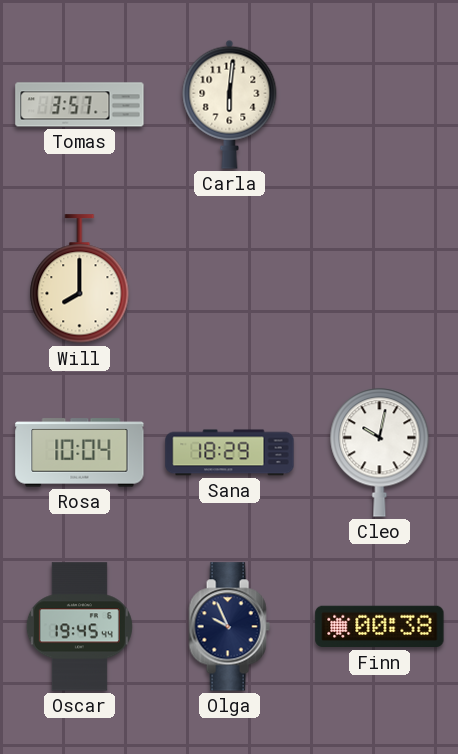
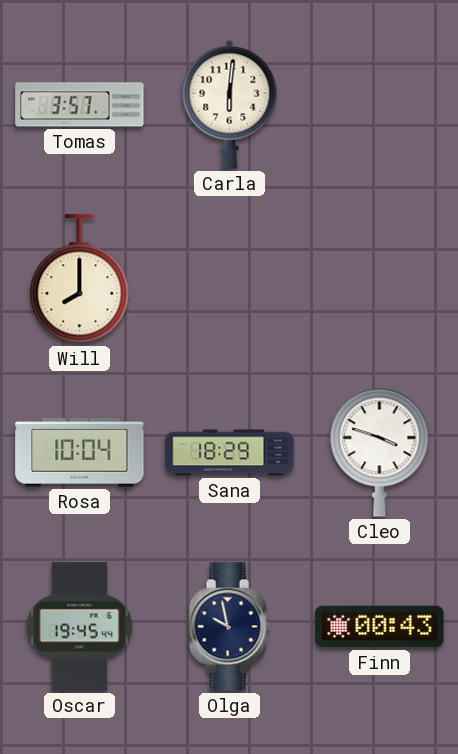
Cleo: 10:02 -> 3:48
Olga: 9:56 -> 9:58
Finn: 00:38 -> 00:43
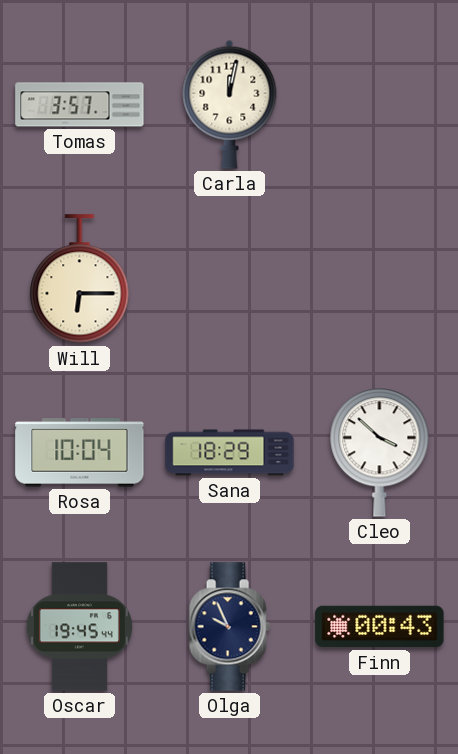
Carla: 6:01 -> 12:02
Will: 8:00 -> 6:15
Cleo: 3:48 -> 3:52
Olga: 9:58 -> 9:56
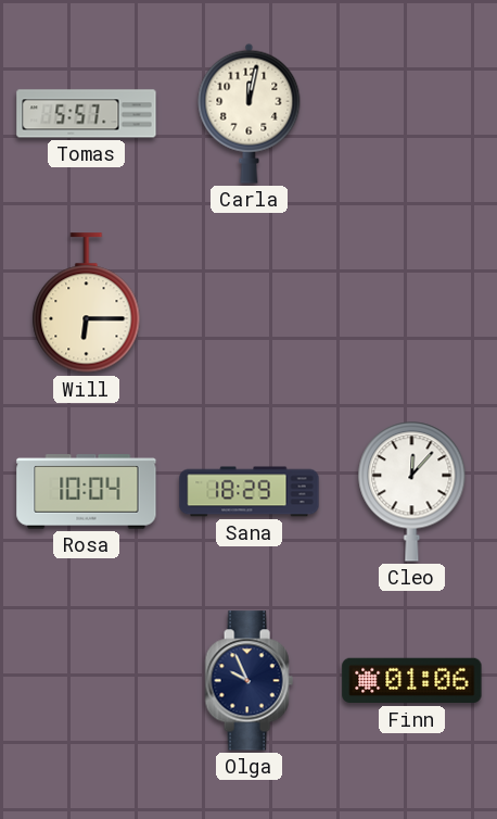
Tomas: 3:57 -> 5:57
Cleo: 3:52 -> 12:07
Oscar: 19:45 -> none
Finn: 00:43 -> 01:06
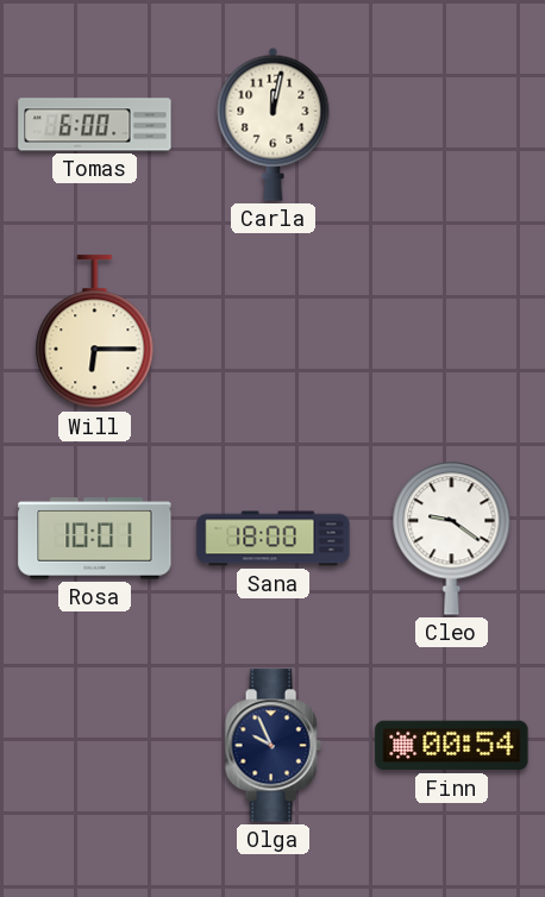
Tomas: 5:57 -> 6:00
Rosa: 10:04 -> 10:01
Sana: 18:29 -> 18:00
Cleo: 12:07 -> 9:21
Finn: 01:06 -> 00:54
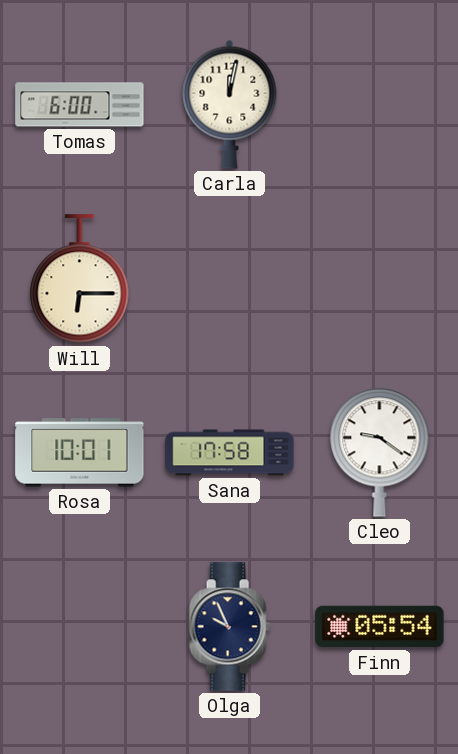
Sana: 18:00 -> 17:58
Finn: 00:54 -> 05:54
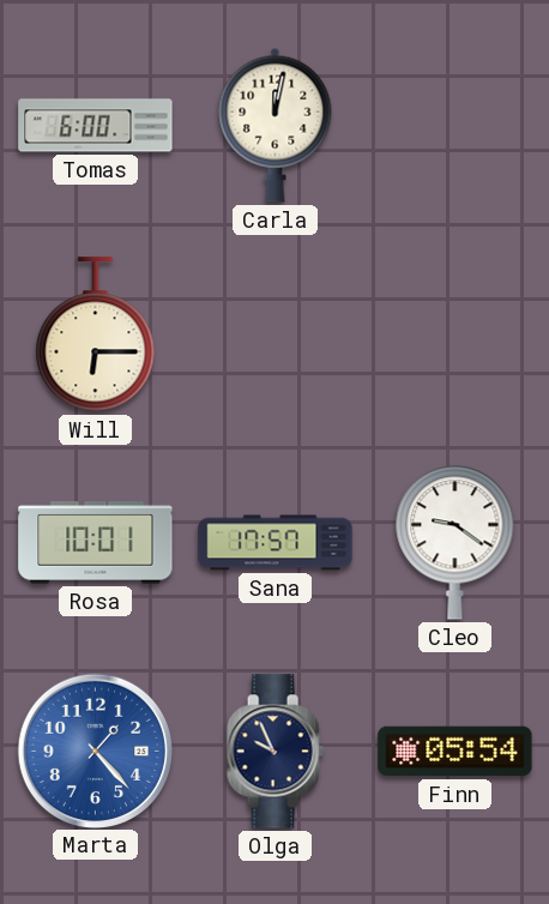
Sana: 17:58 -> 17:57
Marta: none -> 1:23
